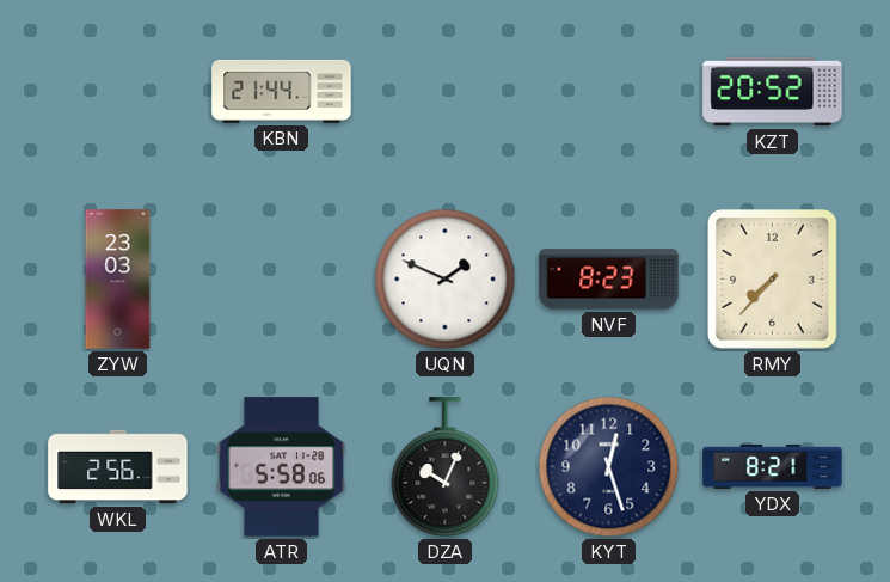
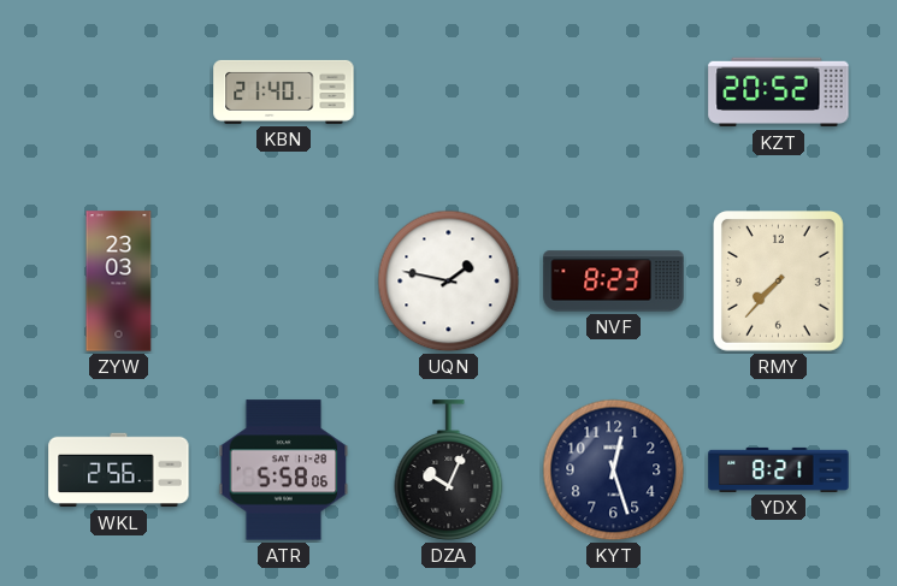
KBN: 21:44 -> 21:40
UQN: 1:49 -> 1:47
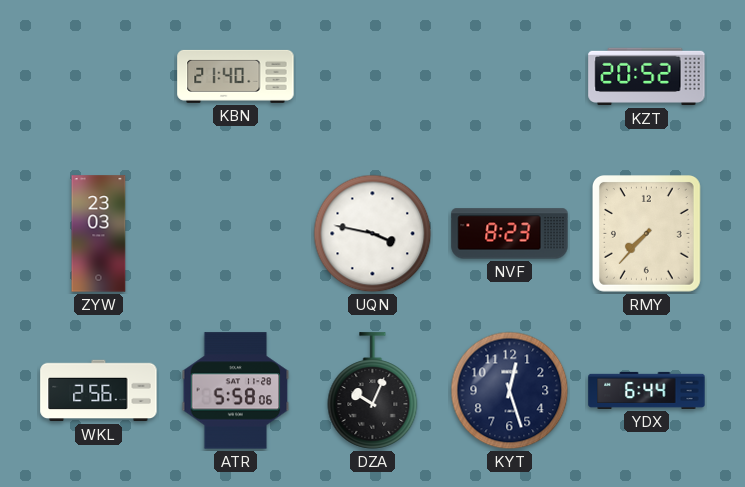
UQN: 1:47 -> 3:47
YDX: 8:21 -> 6:44
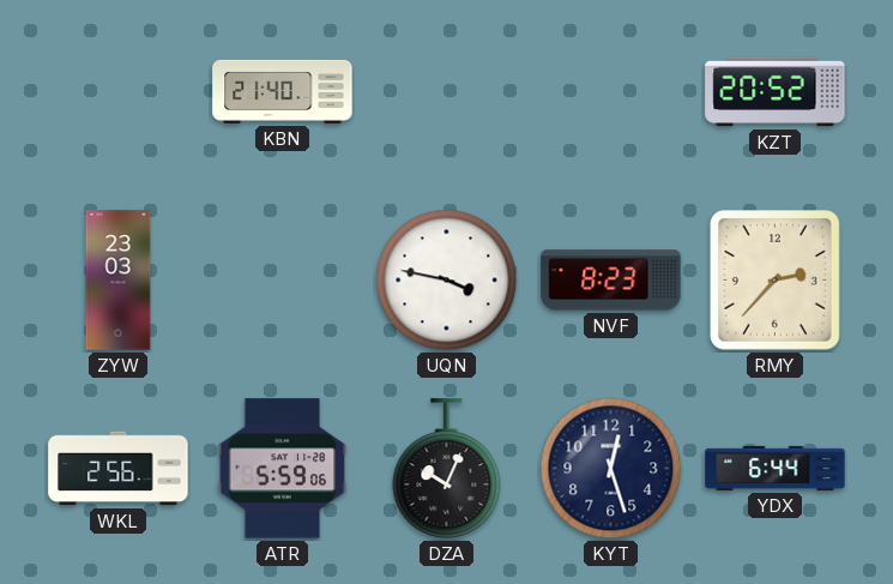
RMY: 7:37 -> 2:37
ATR: 5:58 -> 5:59
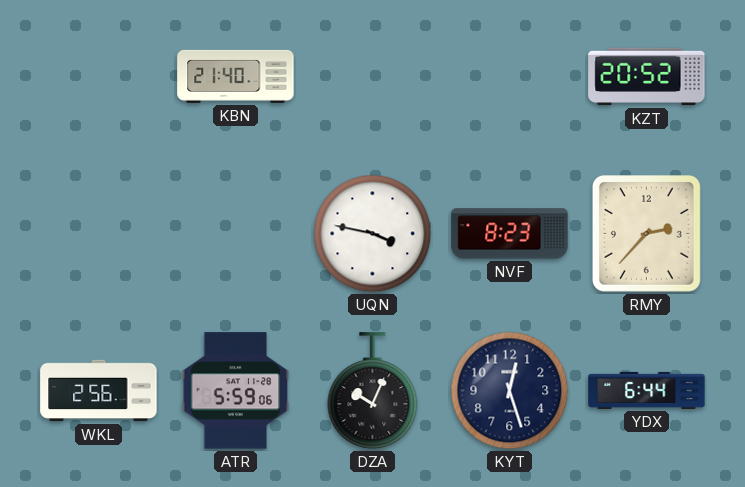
ZYW: 23:03 -> none
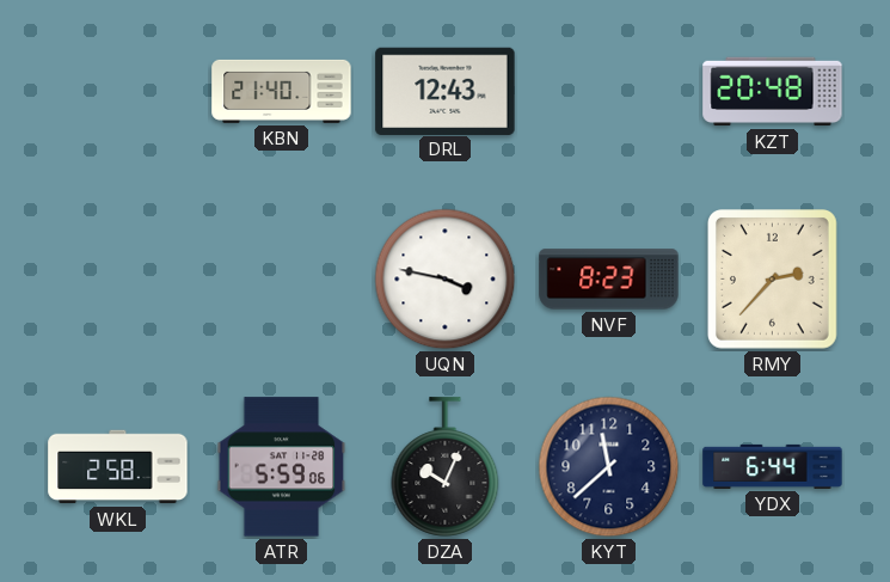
DRL: none -> 12:43
KZT: 20:52 -> 20:48
WKL: 2:56 -> 2:58
KYT: 12:27 -> 11:38
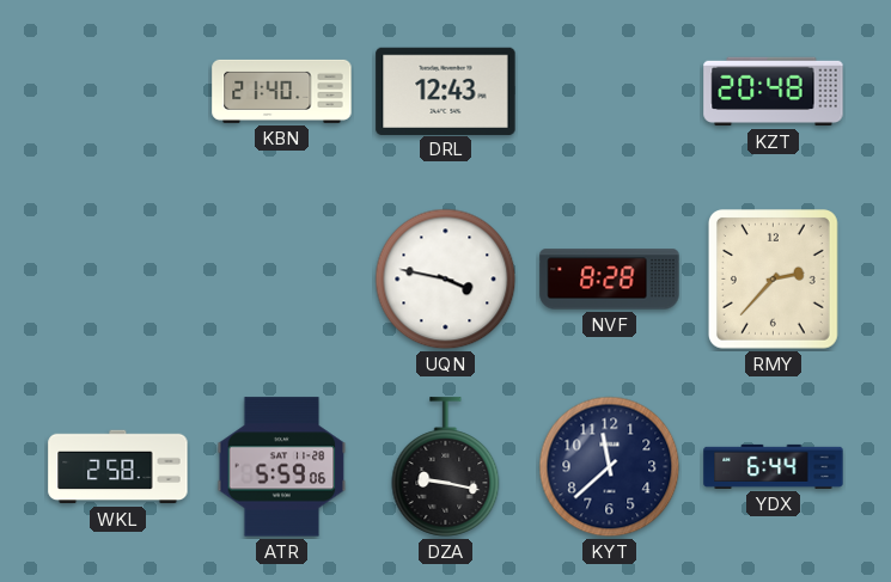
NVF: 8:23 -> 8:28
DZA: 10:04 -> 9:17
